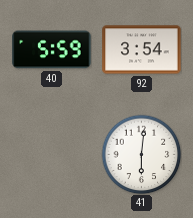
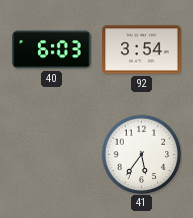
40: 5:59 -> 6:03
41: 6:01 -> 5:36
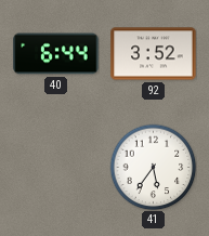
40: 6:03 -> 6:44
92: 3:54 -> 3:52
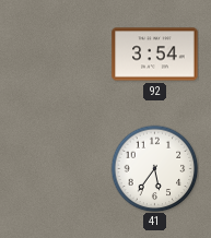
40: 6:44 -> none
92: 3:52 -> 3:54
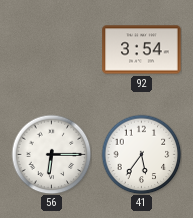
56: none -> 6:15
